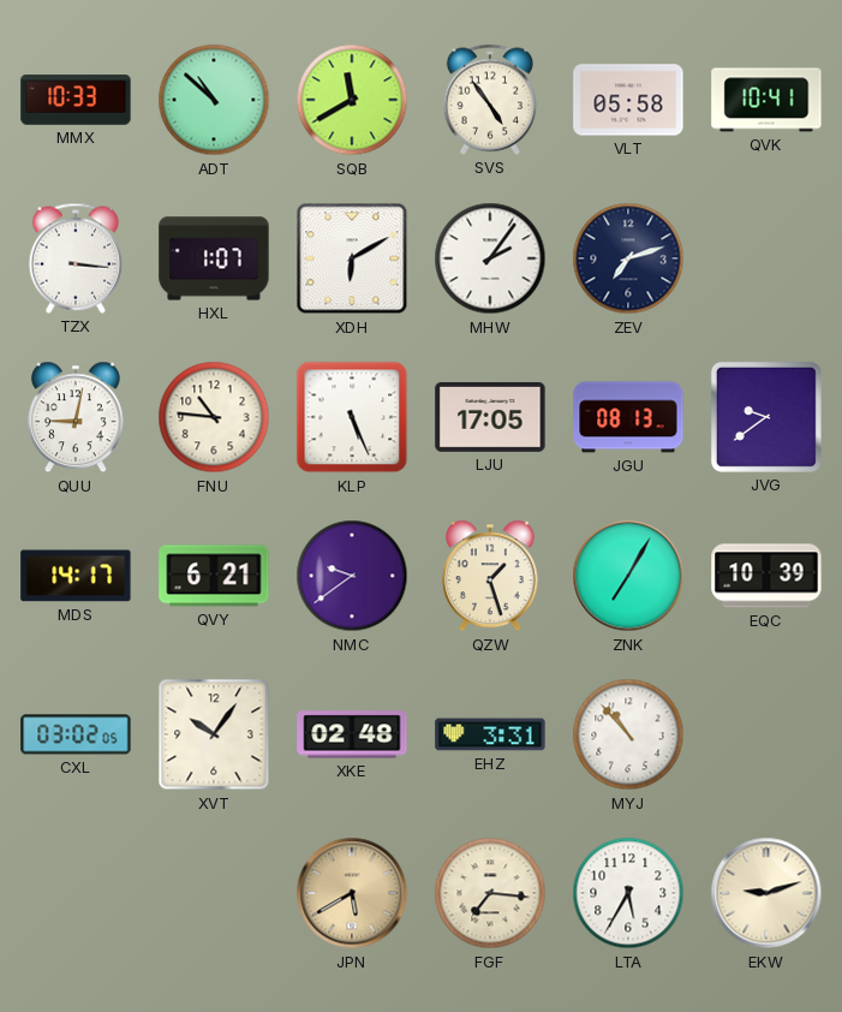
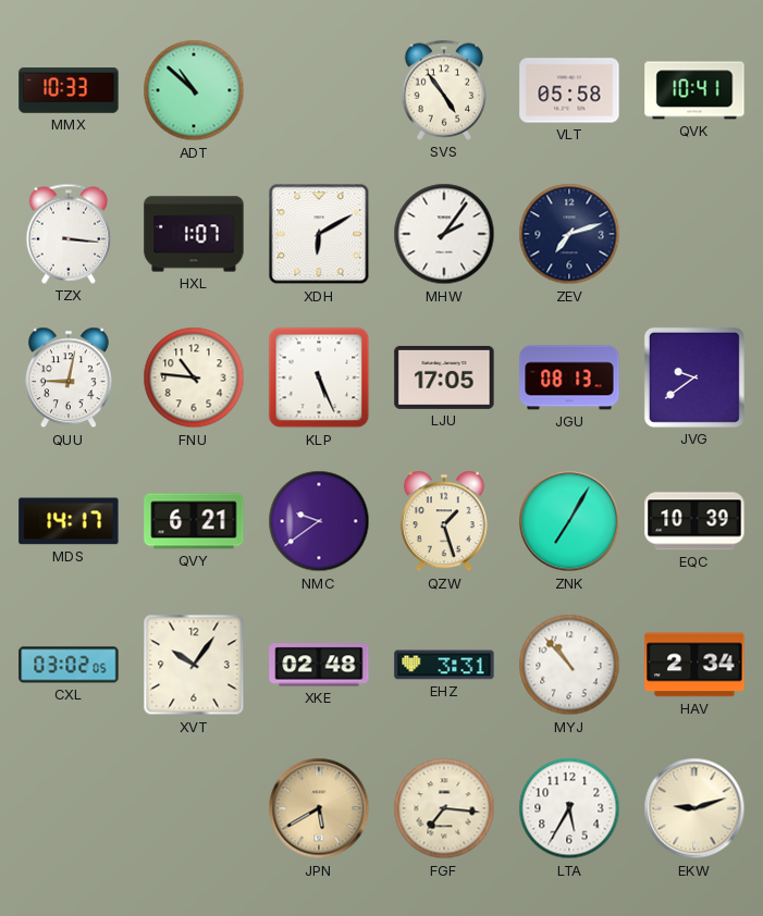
SQB: 11:40 -> none
HAV: none -> 2:34
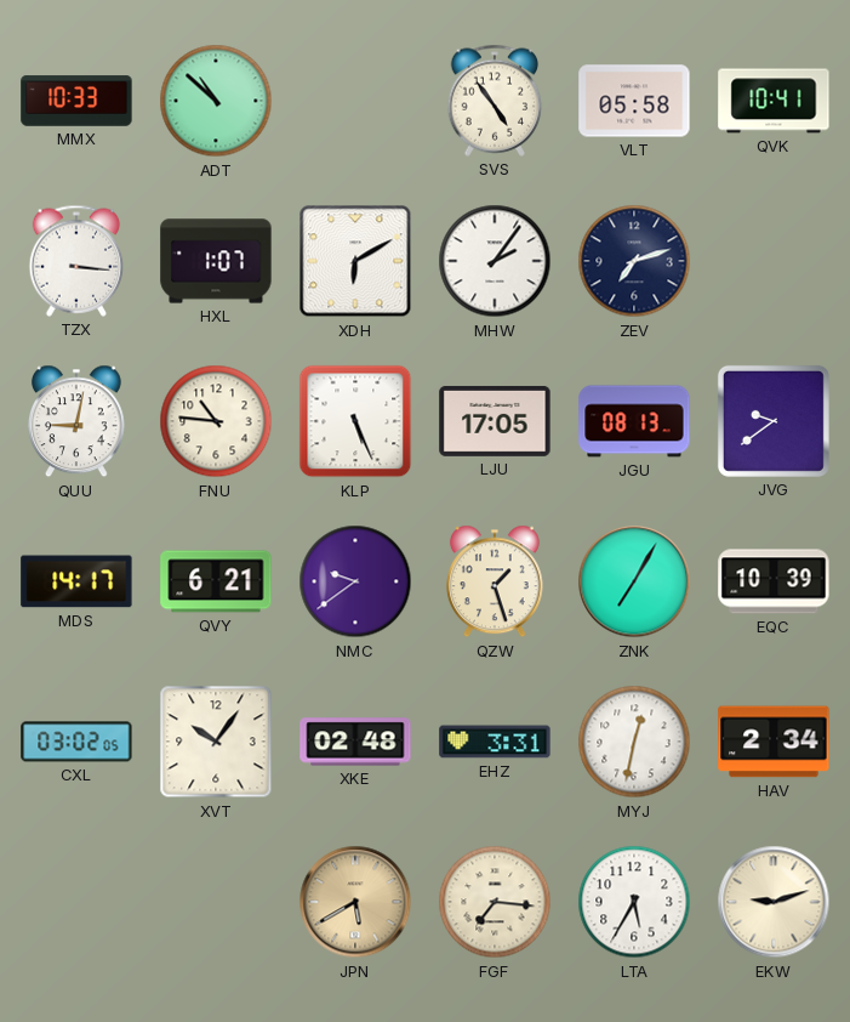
MYJ: 10:53 -> 12:32
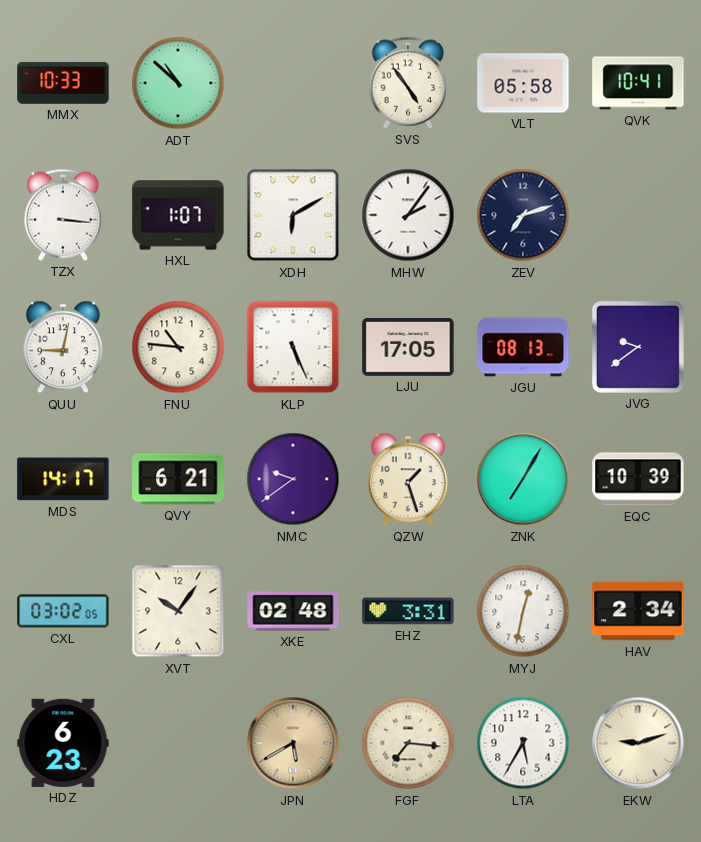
HDZ: none -> 6:23
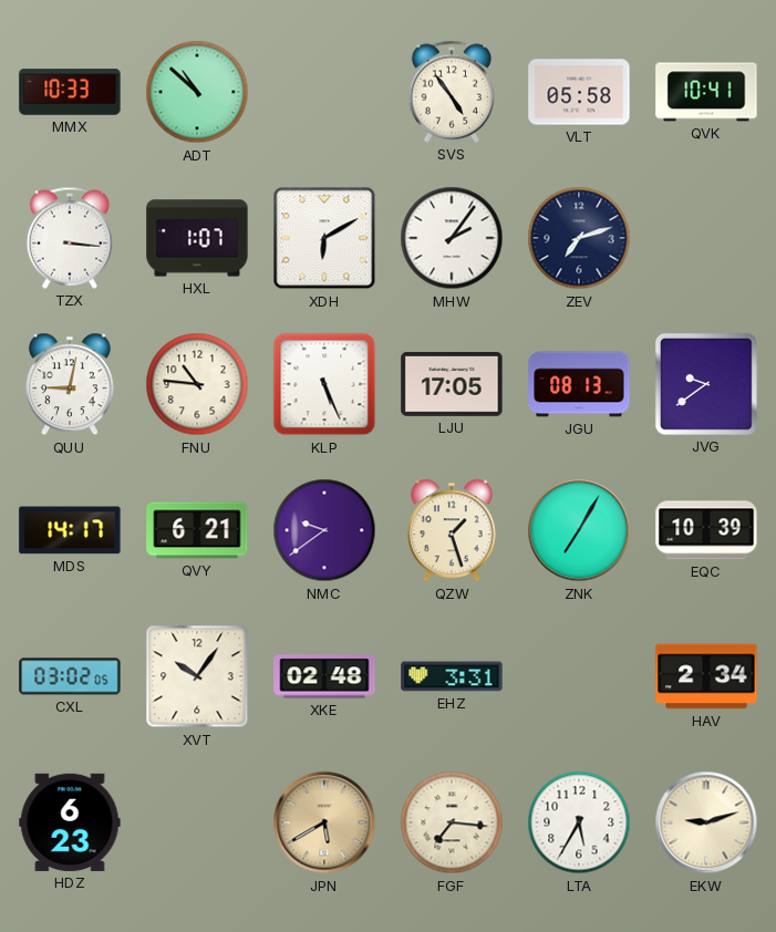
MYJ: 12:32 -> none
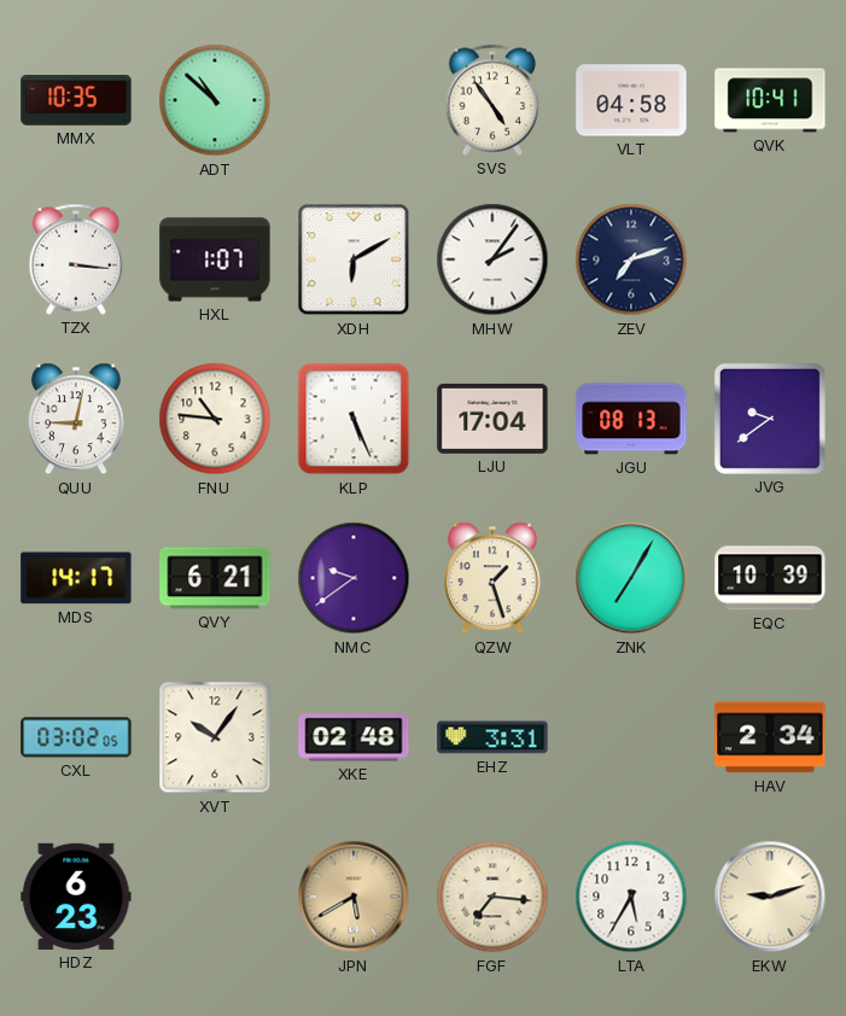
MMX: 10:33 -> 10:35
VLT: 05:58 -> 04:58
LJU: 17:05 -> 17:04
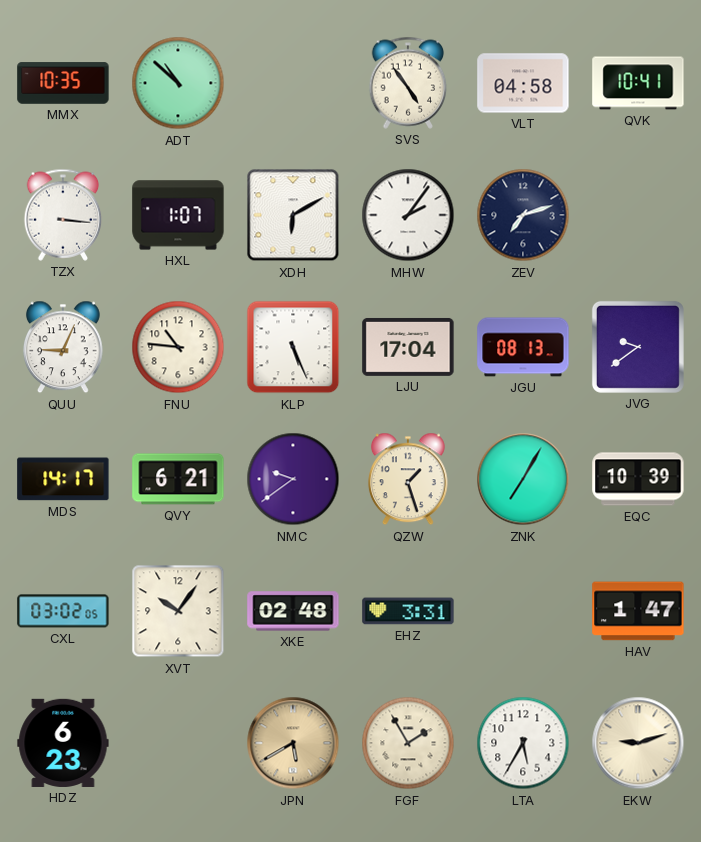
QUU: 9:02 -> 9:04
HAV: 2:34 -> 1:47
FGF: 7:16 -> 1:55
